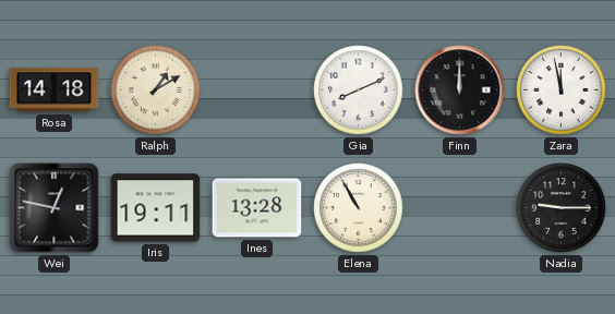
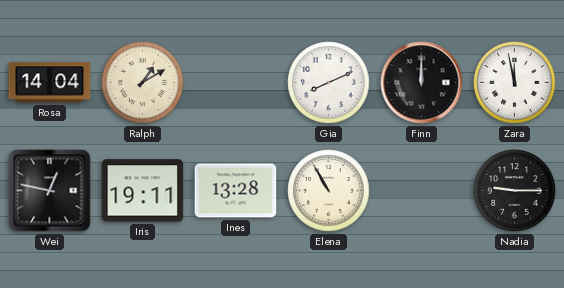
Rosa: 14:18 -> 14:04
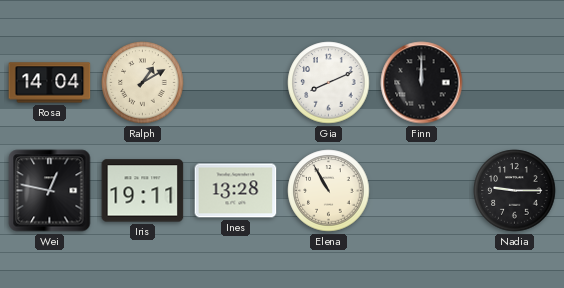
Zara: 11:58 -> none
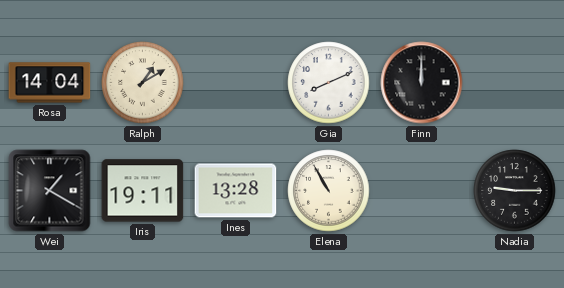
Wei: 12:47 -> 1:20
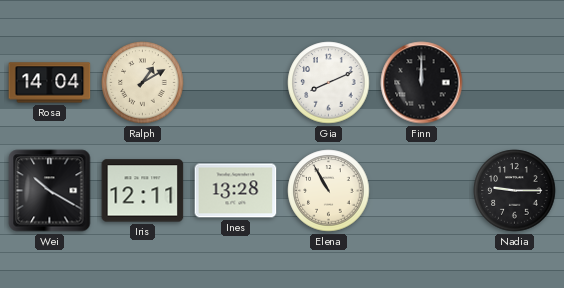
Wei: 1:20 -> 10:20
Iris: 19:11 -> 12:11
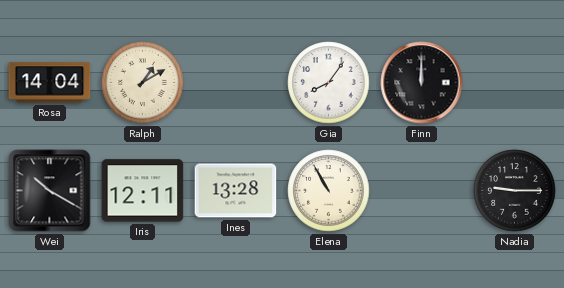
Gia: 8:11 -> 8:06
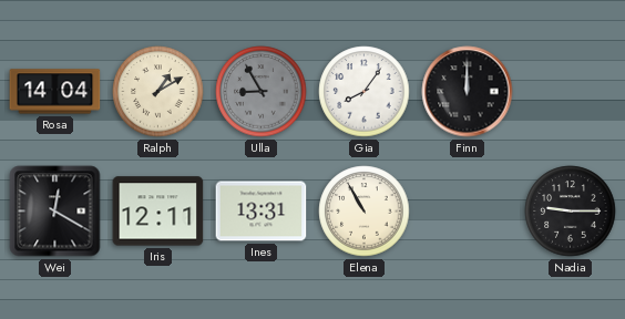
Ulla: none -> 8:55
Wei: 10:20 -> 12:20
Ines: 13:28 -> 13:31
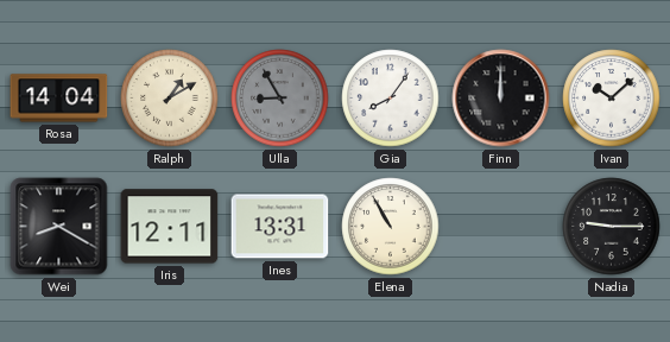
Ivan: none -> 10:08
Wei: 12:20 -> 8:20
